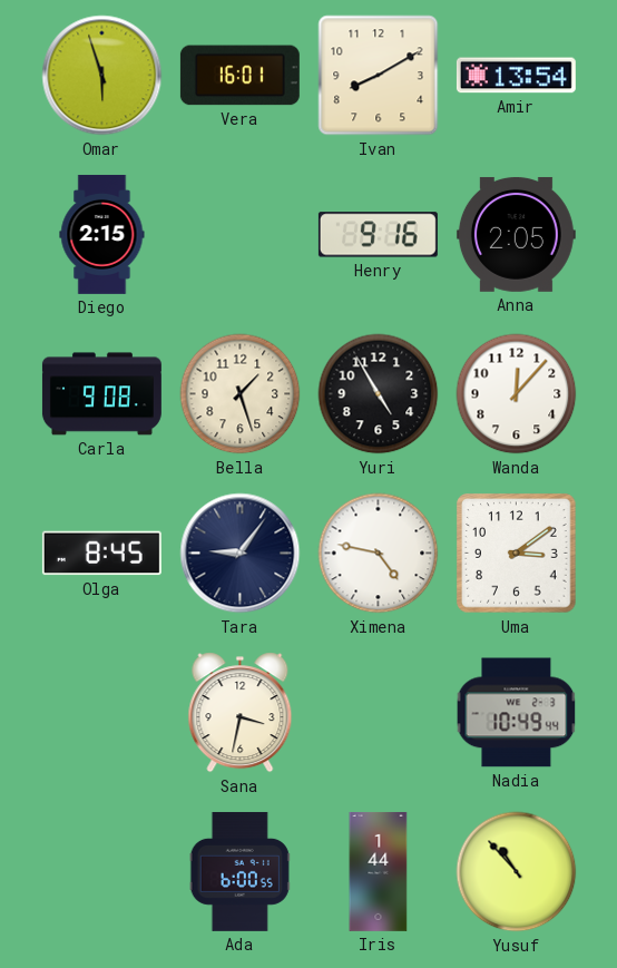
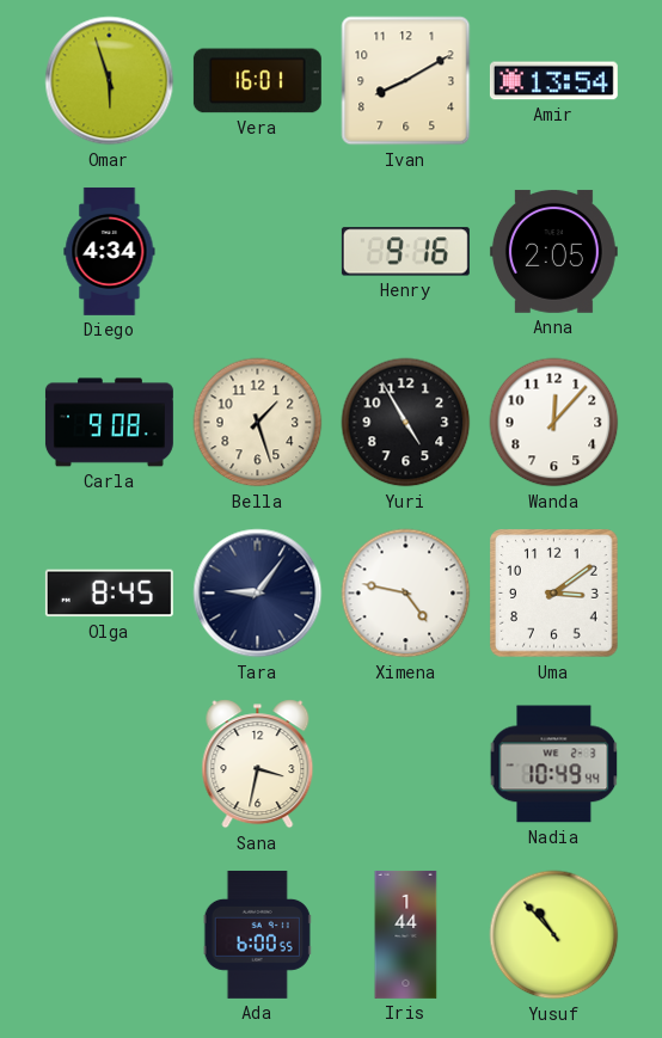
Diego: 2:15 -> 4:34
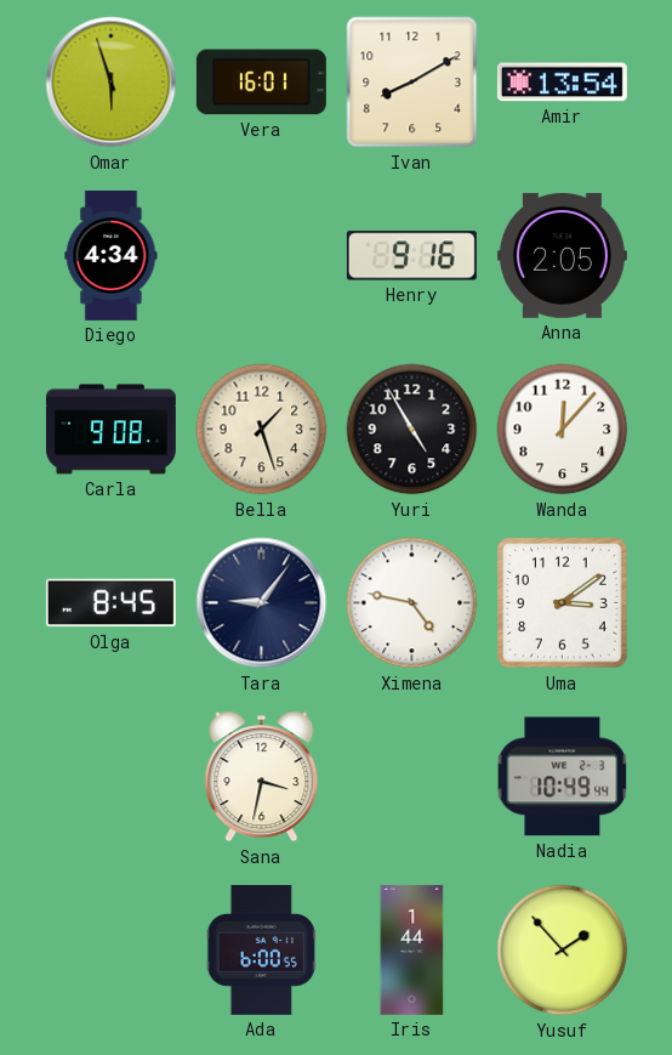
Yusuf: 10:53 -> 1:53
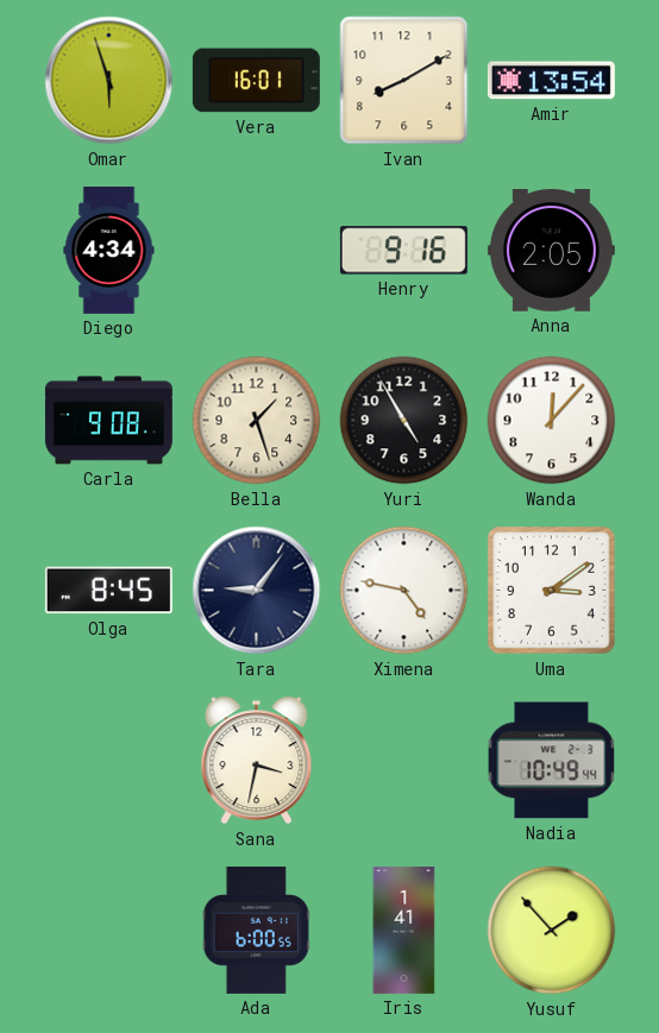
Iris: 1:44 -> 1:41
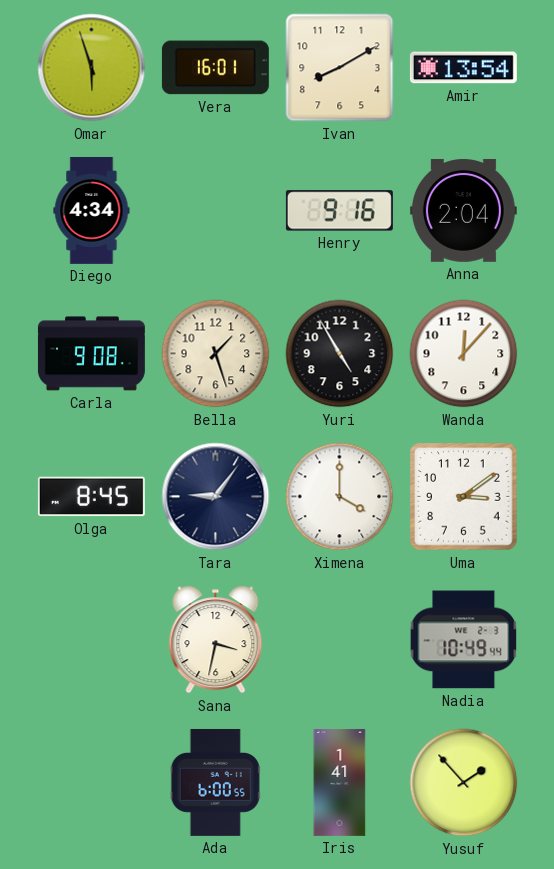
Anna: 2:05 -> 2:04
Ximena: 4:47 -> 4:00
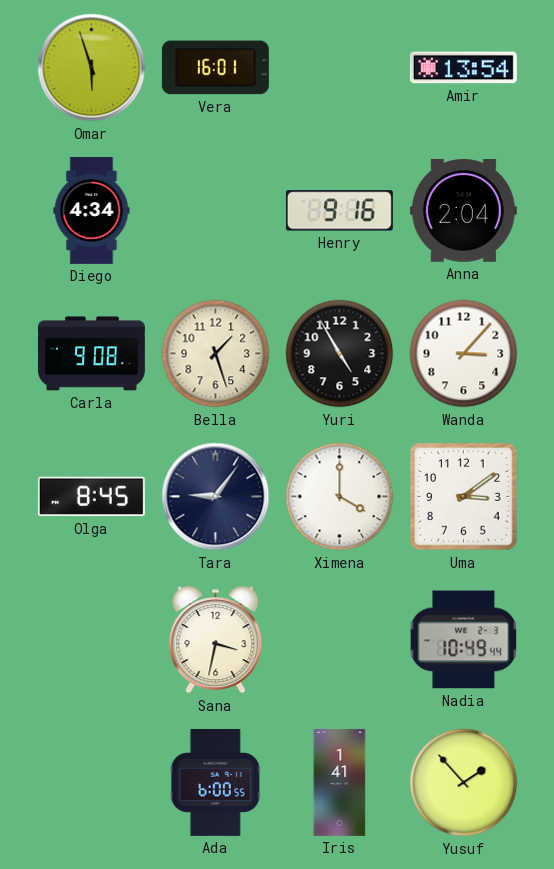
Ivan: 8:10 -> none
Wanda: 12:07 -> 3:07
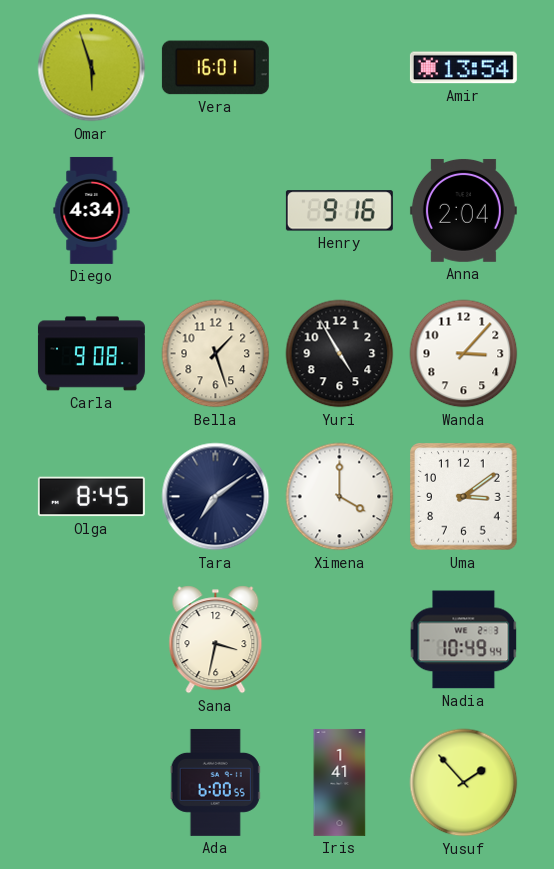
Tara: 9:06 -> 7:09
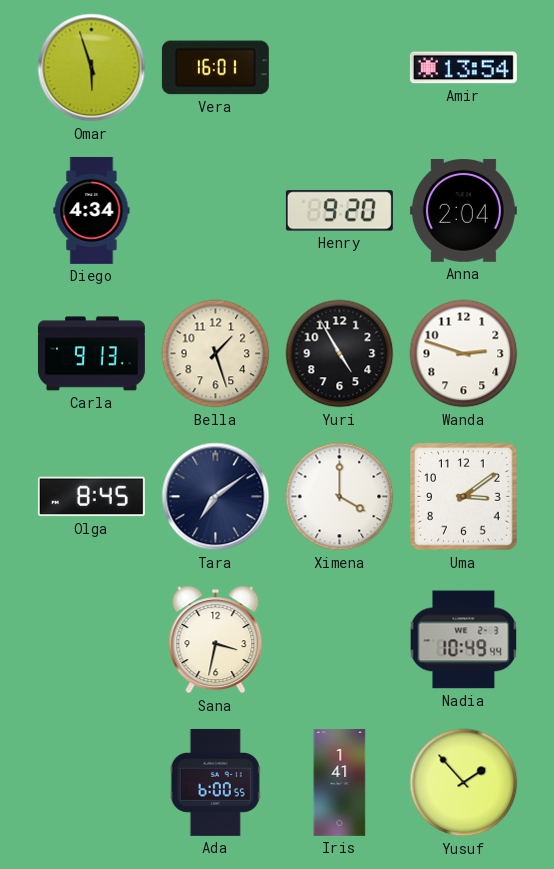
Henry: 9:16 -> 9:20
Carla: 9:08 -> 9:13
Wanda: 3:07 -> 2:48
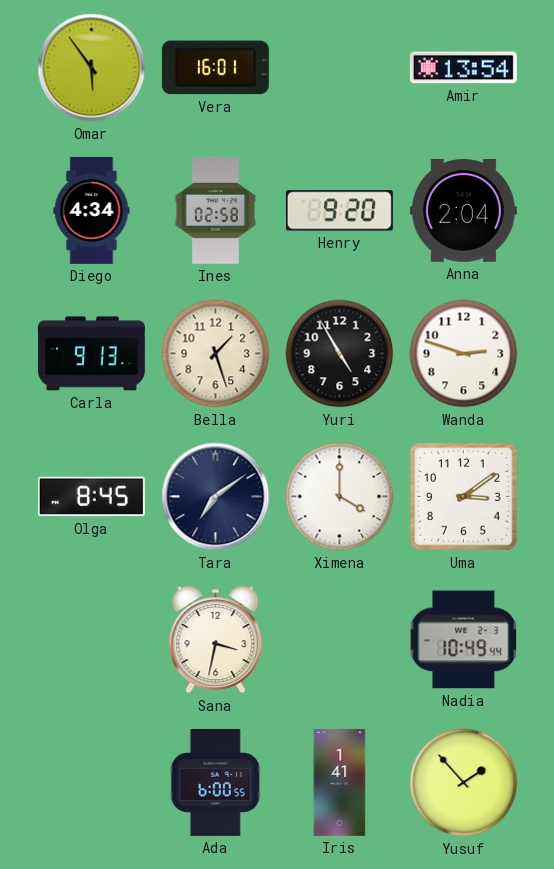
Omar: 5:57 -> 5:54
Ines: none -> 02:58
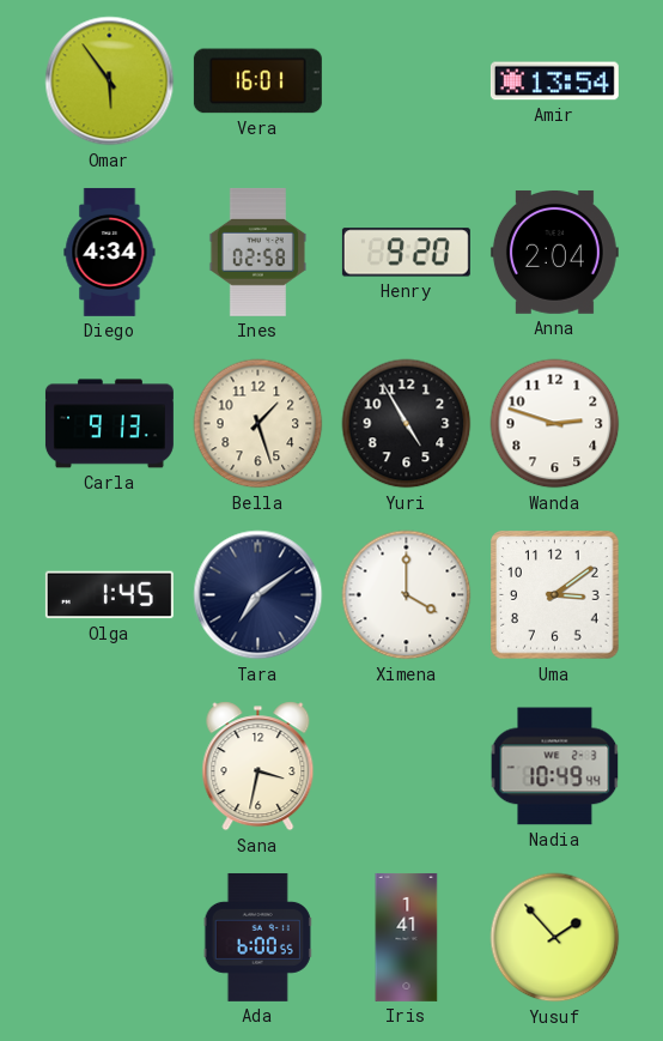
Olga: 8:45 -> 1:45
